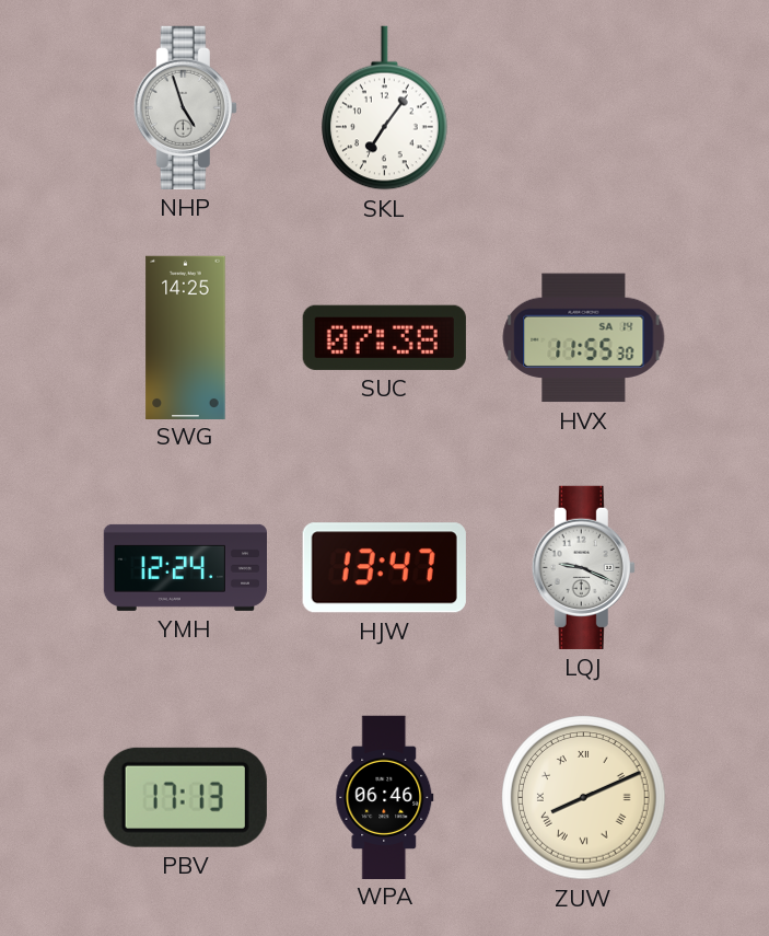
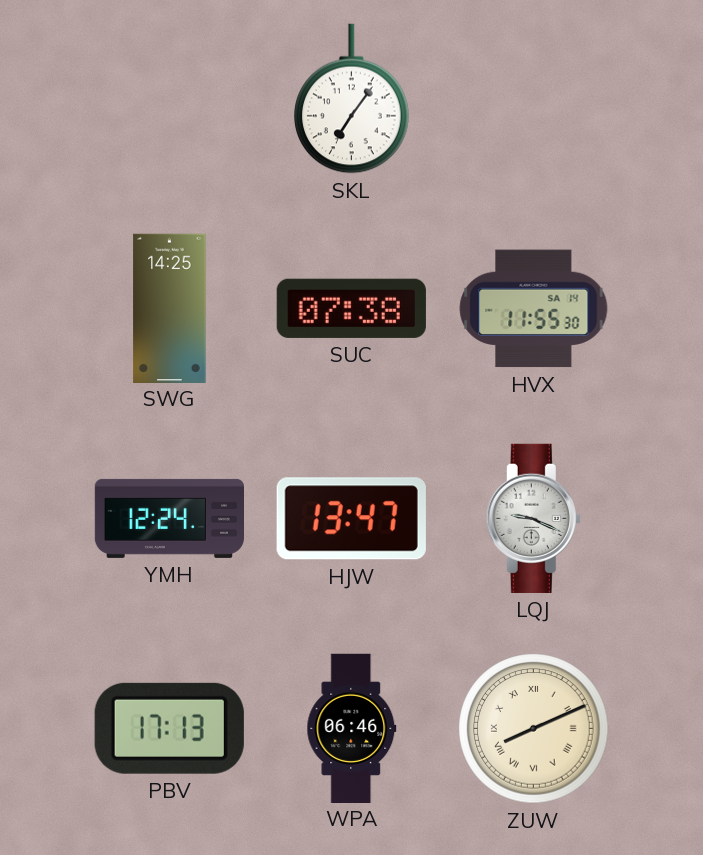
NHP: 4:57 -> none
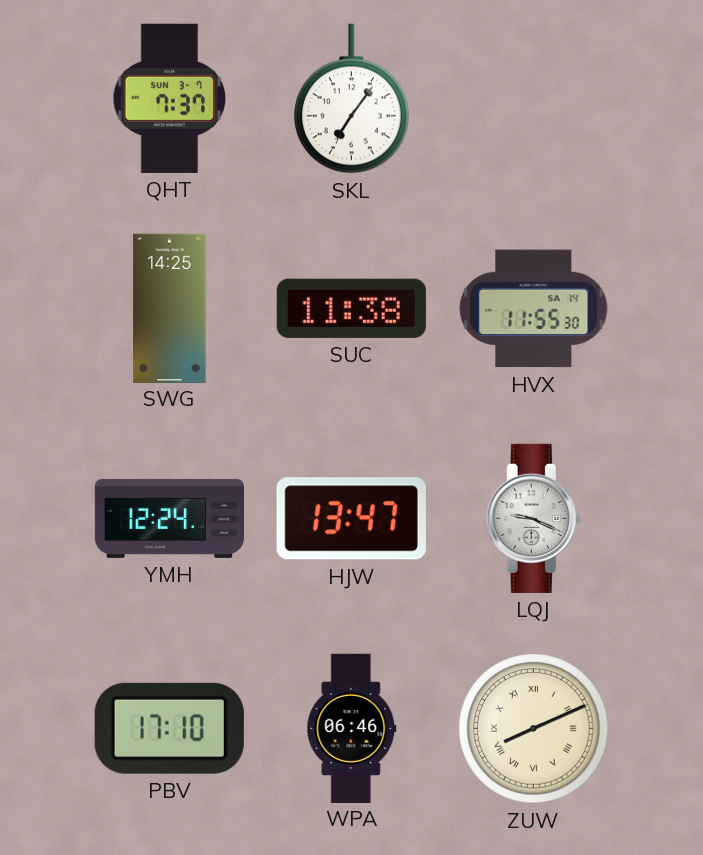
QHT: none -> 7:37
SUC: 07:38 -> 11:38
PBV: 17:13 -> 17:10
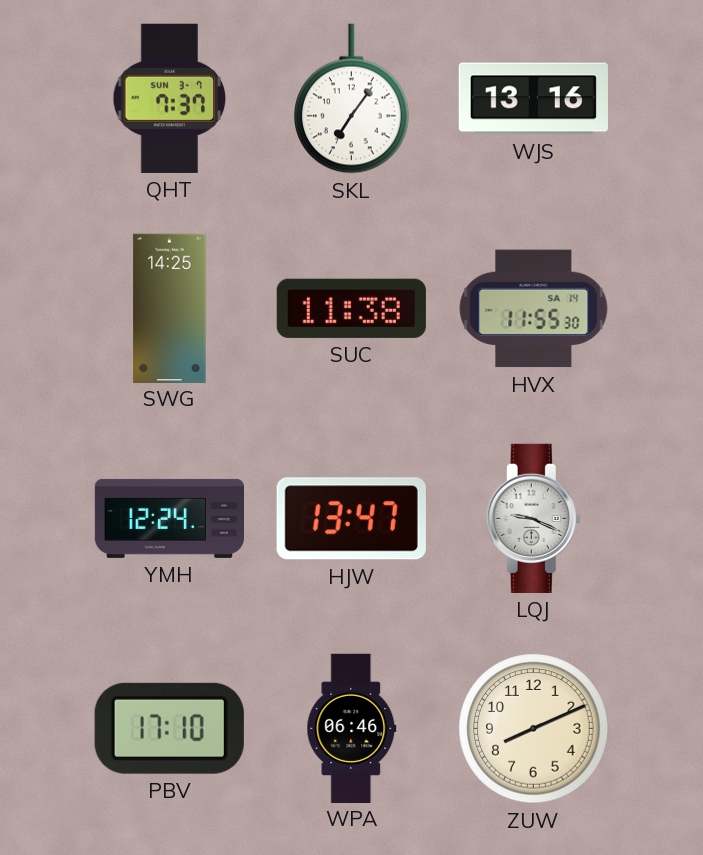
WJS: none -> 13:16
ZUW numerals: Roman -> Arabic
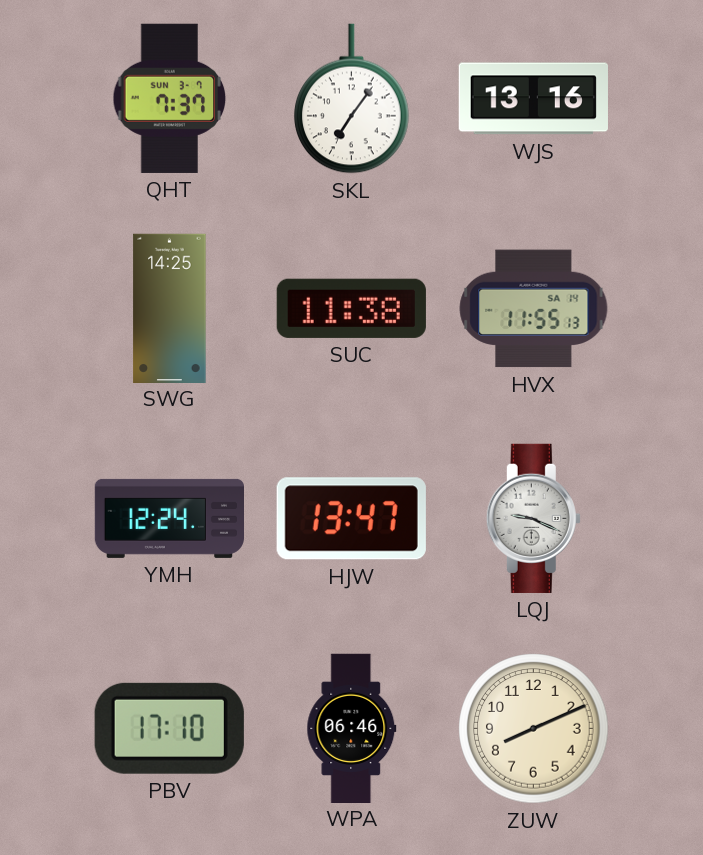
HVX: 11:55:30 -> 11:55:13
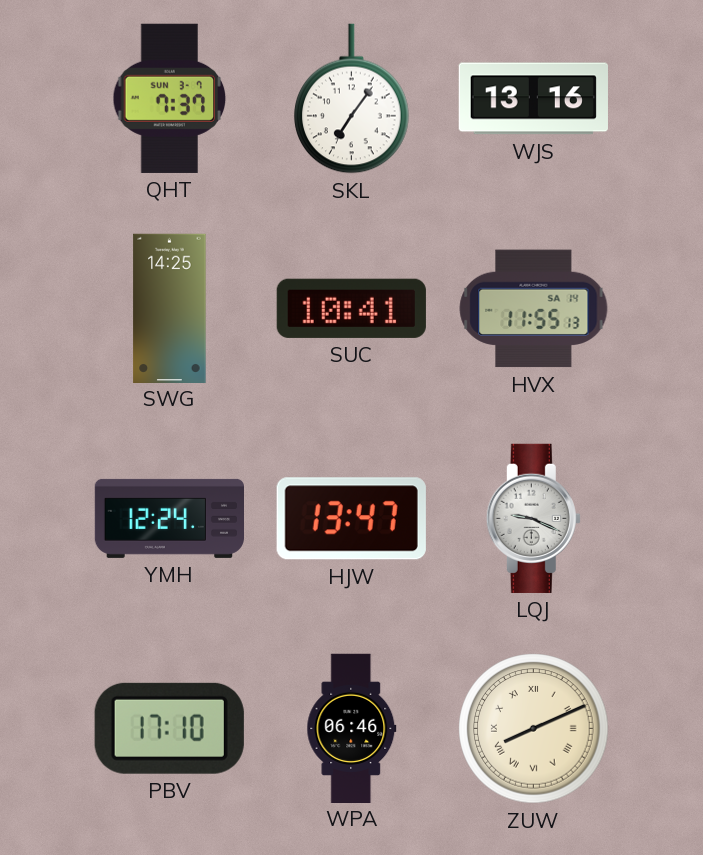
SUC: 11:38 -> 10:41
ZUW numerals: Arabic -> Roman
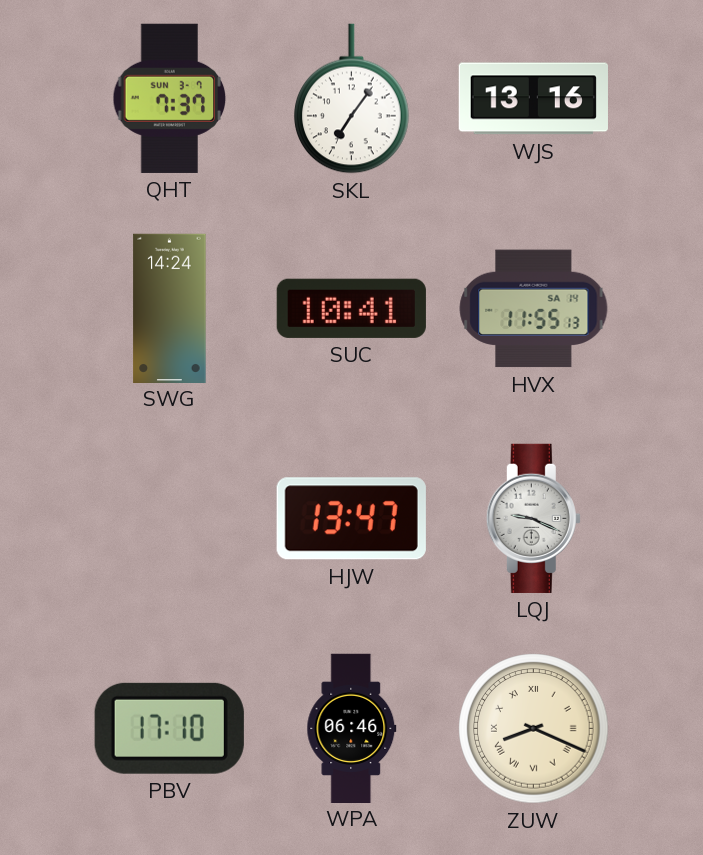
SWG: 14:25 -> 14:24
YMH: 12:24 -> none
ZUW: 8:11 -> 8:19
